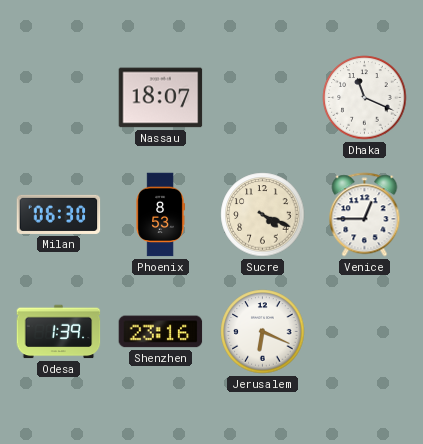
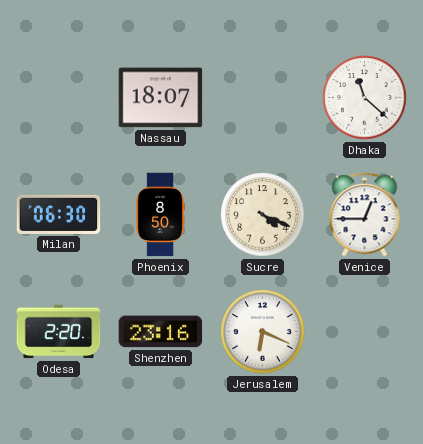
Dhaka: 11:19 -> 11:22
Phoenix: 8:53 -> 8:50
Odesa: 1:39 -> 2:20
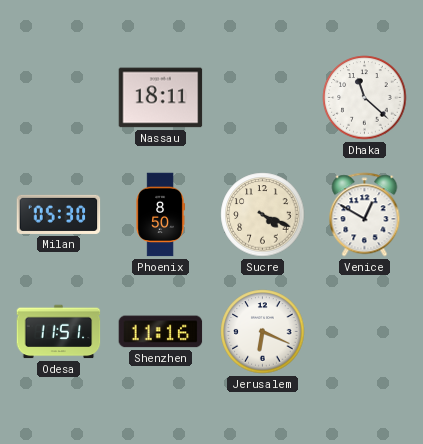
Nassau: 18:07 -> 18:11
Milan: 06:30 -> 05:30
Venice: 12:45 -> 12:50
Odesa: 2:20 -> 11:51
Shenzhen: 23:16 -> 11:16
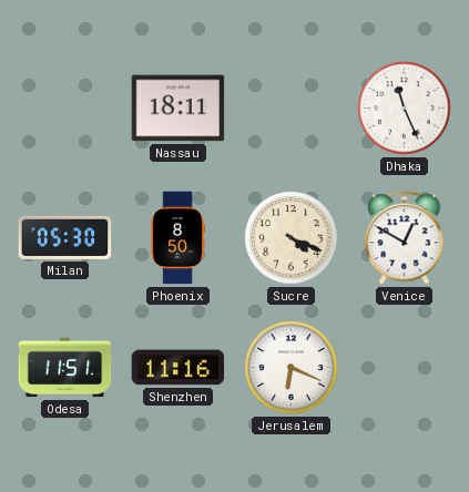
Dhaka: 11:22 -> 11:26
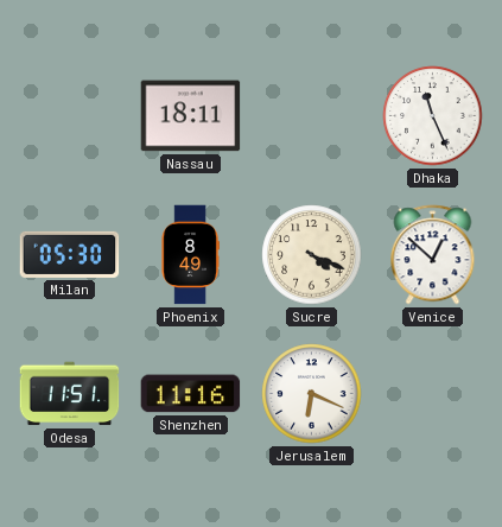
Phoenix: 8:50 -> 8:49
Venice: 12:50 -> 12:52
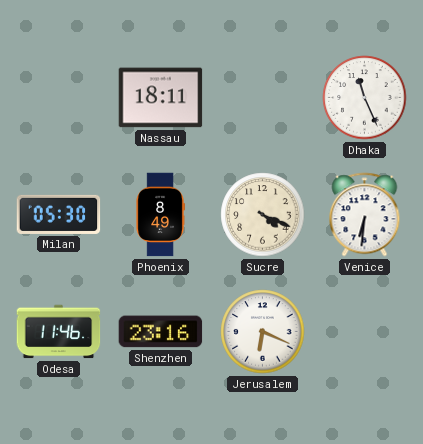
Venice: 12:52 -> 6:31
Odesa: 11:51 -> 11:46
Shenzhen: 11:16 -> 23:16
